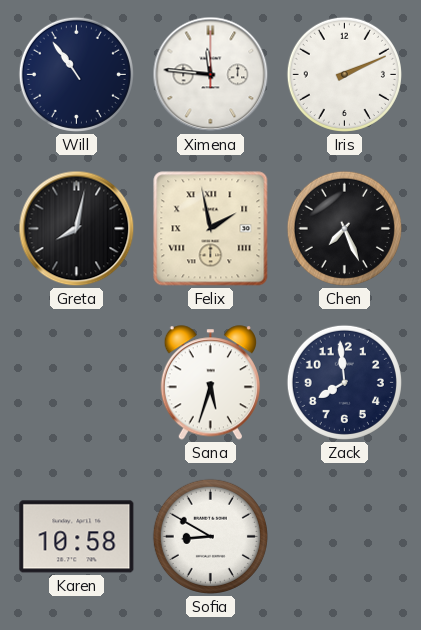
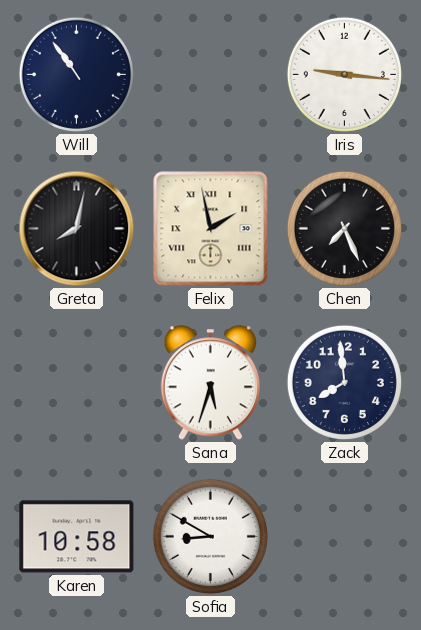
Ximena: 11:46 -> none
Iris: 2:11 -> 9:16
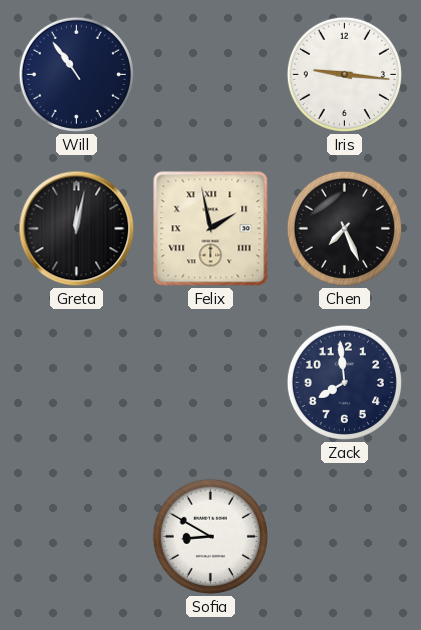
Greta: 8:02 -> 12:02
Sana: 5:33 -> none
Karen: 10:58 -> none
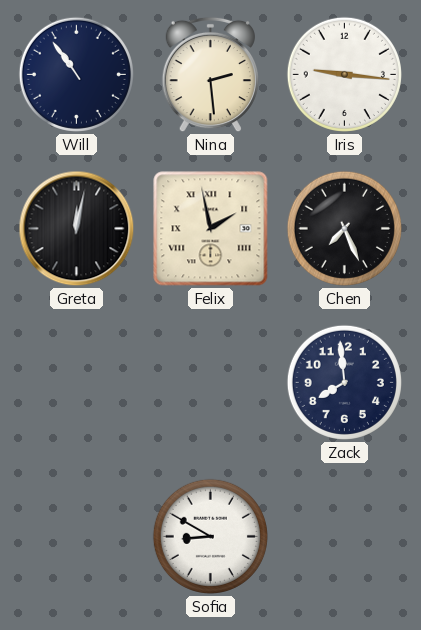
Nina: none -> 2:29
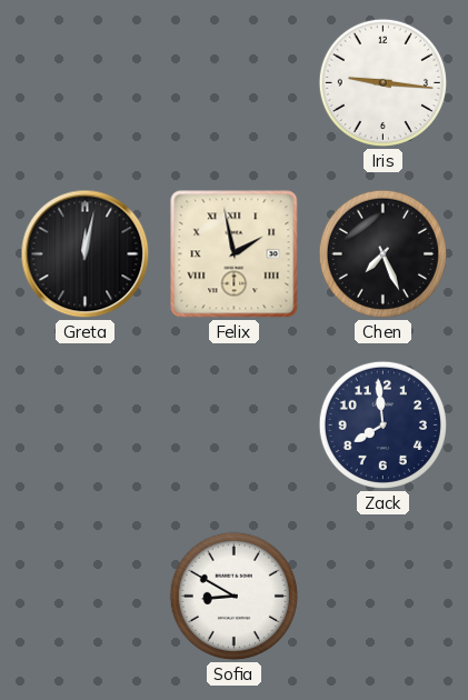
Will: 10:54 -> none
Nina: 2:29 -> none
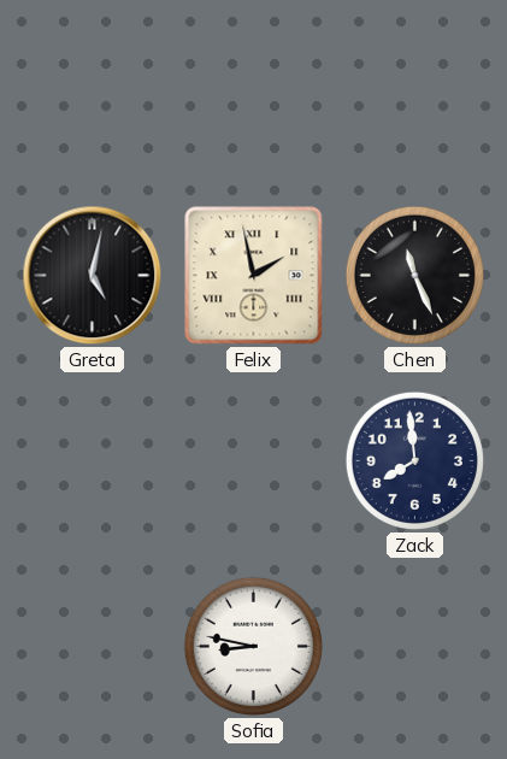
Iris: 9:16 -> none
Greta: 12:02 -> 5:02
Chen: 7:26 -> 11:26
Sofia: 8:50 -> 8:47
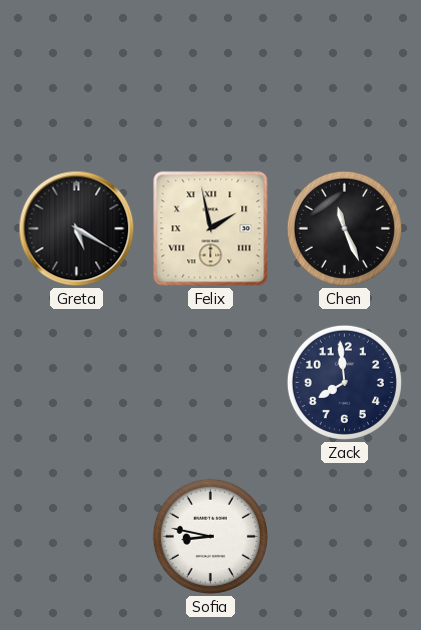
Greta: 5:02 -> 5:20
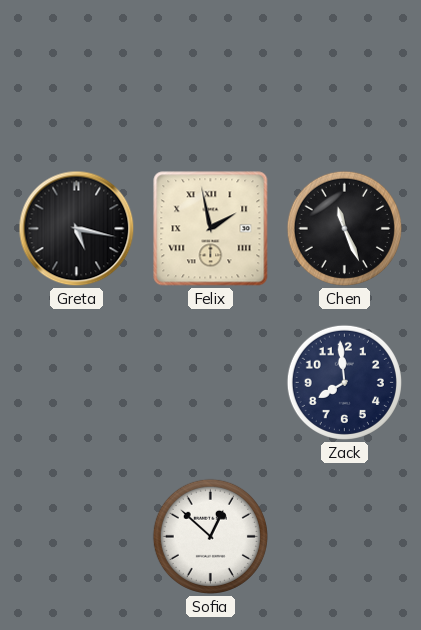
Greta: 5:20 -> 5:17
Sofia: 8:47 -> 12:52
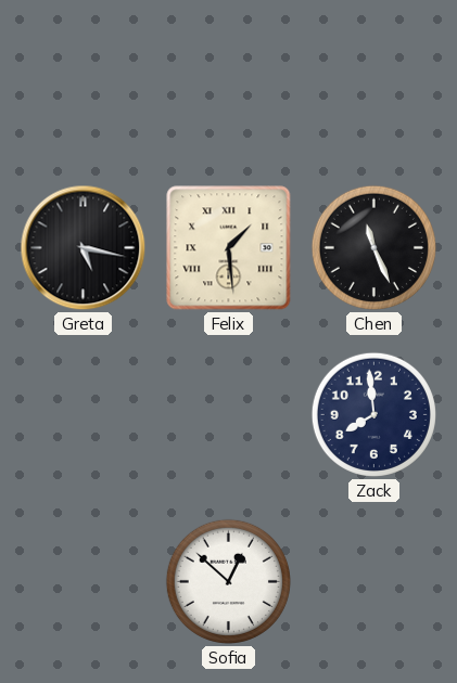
Felix: 1:58 -> 1:29
